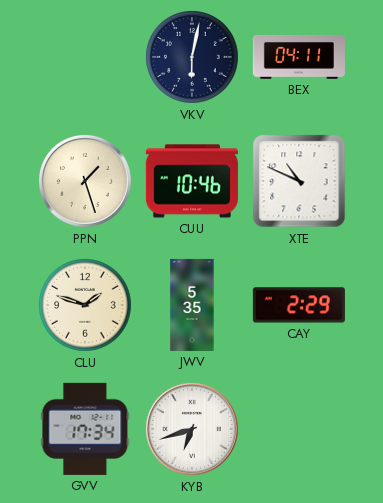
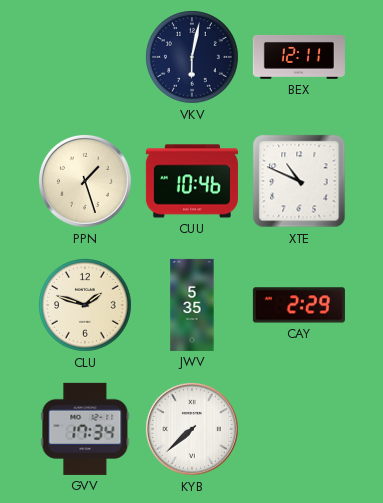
BEX: 04:11 -> 12:11
KYB: 6:42 -> 7:38
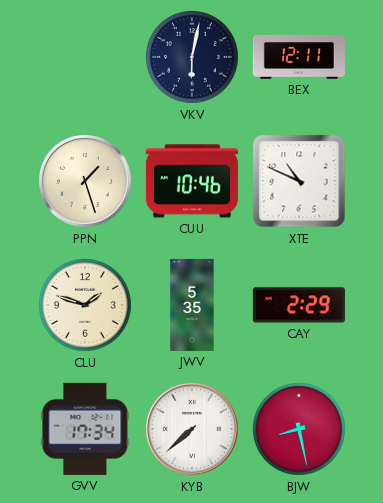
BJW: none -> 8:28
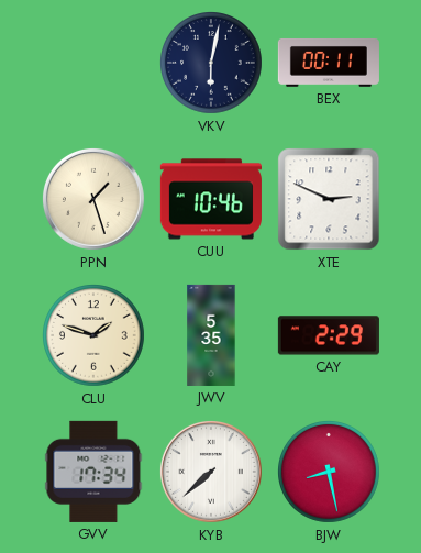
BEX: 12:11 -> 00:11
XTE: 10:49 -> 2:49
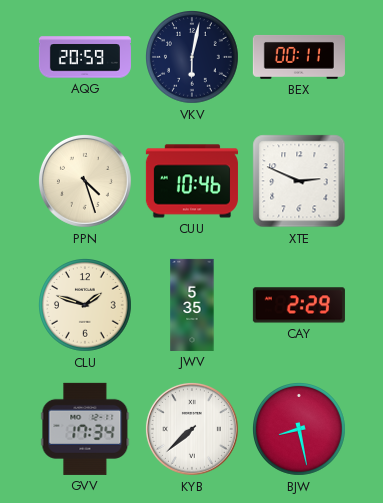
AQG: none -> 20:59
PPN: 1:27 -> 4:27
